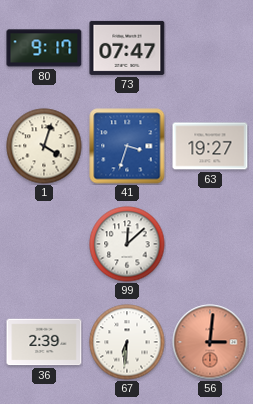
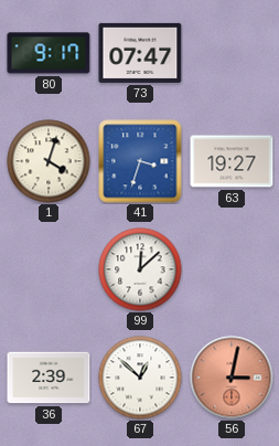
67: 6:31 -> 12:52
56: 3:01 -> 3:02
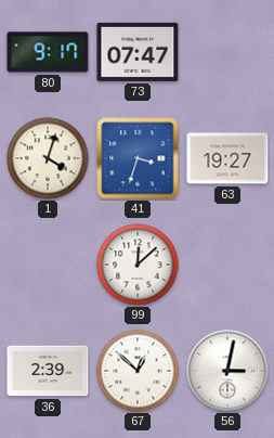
56 dial: salmon -> white
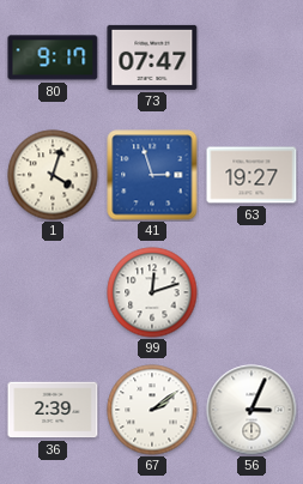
41: 3:33 -> 2:57
99: 12:08 -> 12:12
67: 12:52 -> 2:09
56: 3:02 -> 3:04
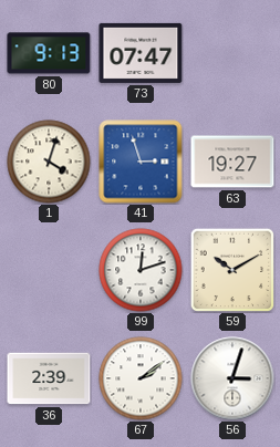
80: 9:17 -> 9:13
59: none -> 10:10
56: 3:04 -> 3:03
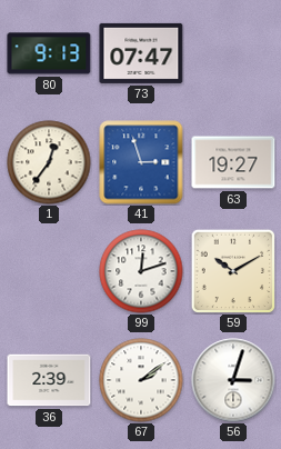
1: 4:03 -> 12:36
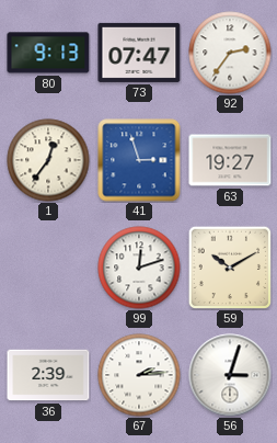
92: none -> 2:36
67: 2:09 -> 2:14
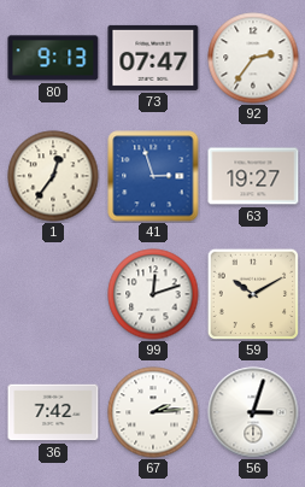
36: 2:39 -> 7:42
